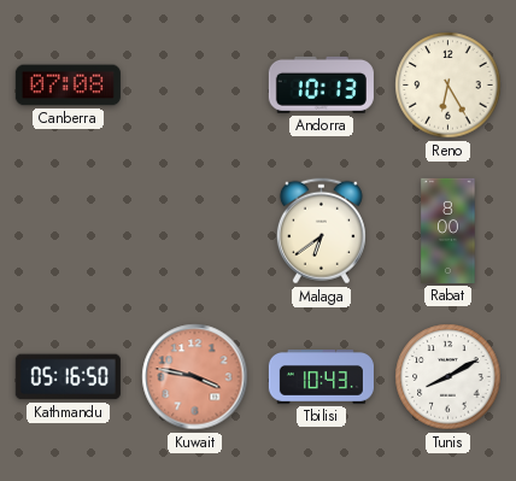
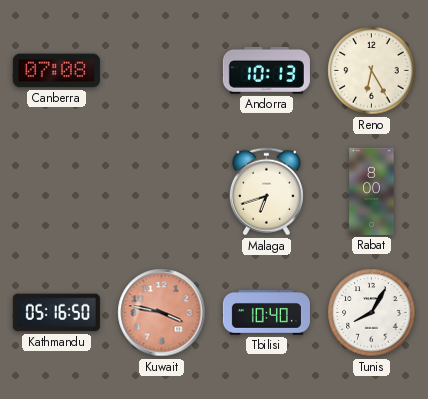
Malaga: 6:39 -> 6:42
Tbilisi: 10:43 -> 10:40
Tunis: 8:10 -> 8:05
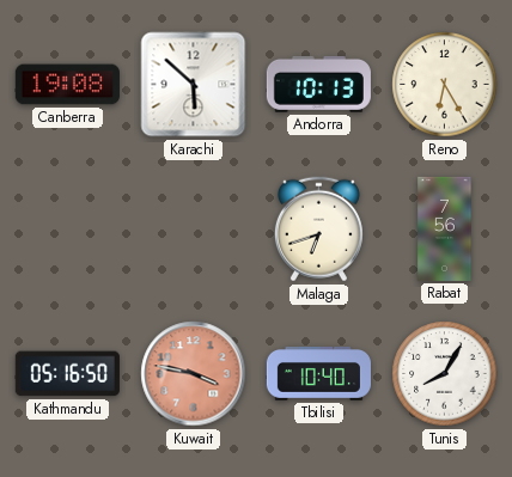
Canberra: 07:08 -> 19:08
Karachi: none -> 5:52
Rabat: 8:00 -> 7:56
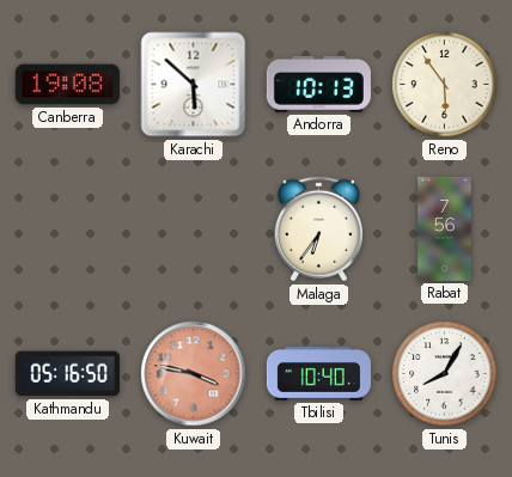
Reno: 6:25 -> 5:54
Malaga: 6:42 -> 6:36
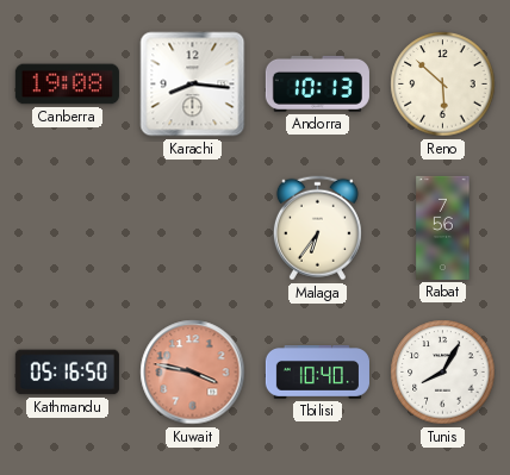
Karachi: 5:52 -> 8:16
Reno: 5:54 -> 5:52
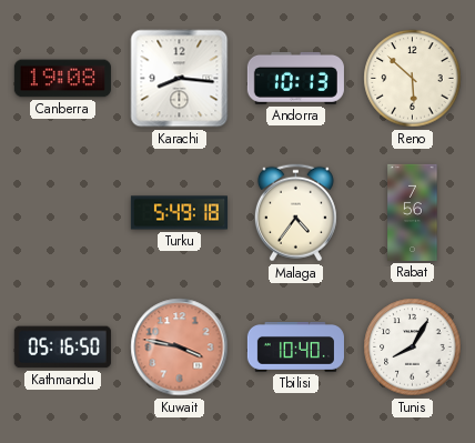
Turku: none -> 5:49
Malaga: 6:36 -> 4:36
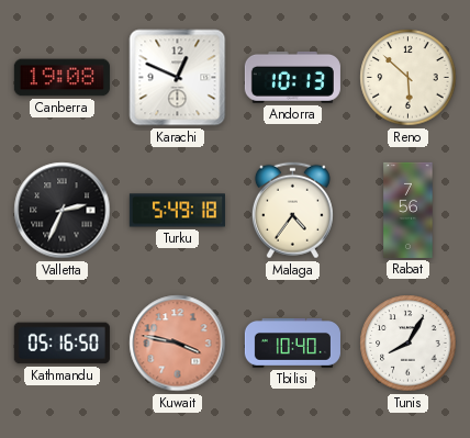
Karachi: 8:16 -> 12:49
Valletta: none -> 2:34
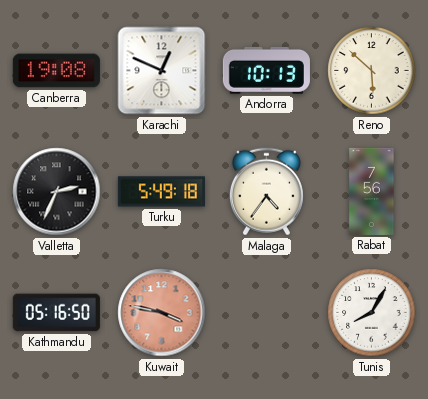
Tbilisi: 10:40 -> none
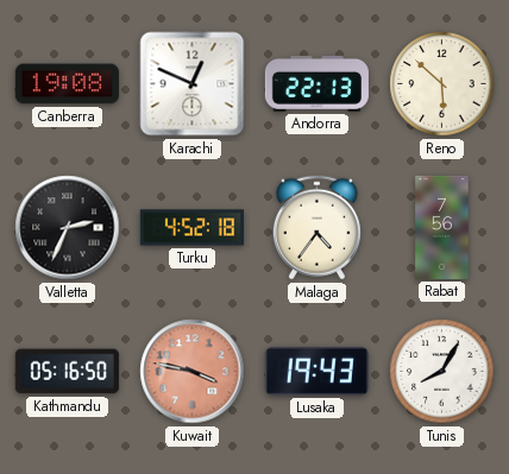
Andorra: 10:13 -> 22:13
Turku: 5:49 -> 4:52
Lusaka: none -> 19:43
